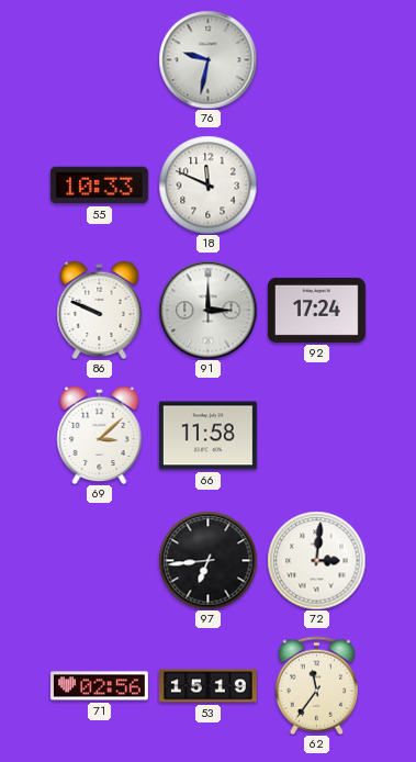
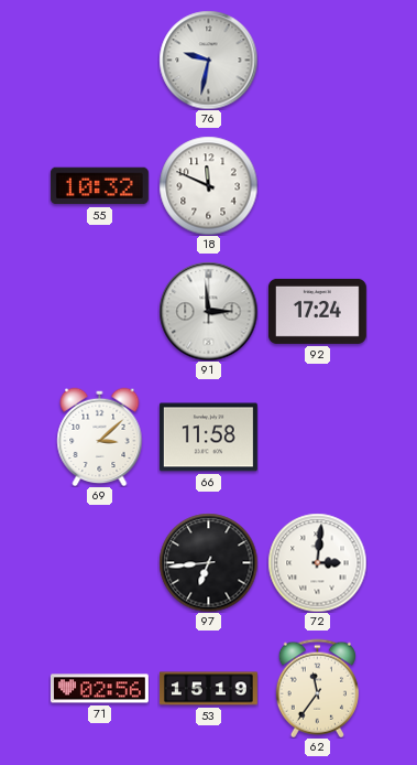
55: 10:33 -> 10:32
86: 9:49 -> none
91: 3:00 -> 2:59
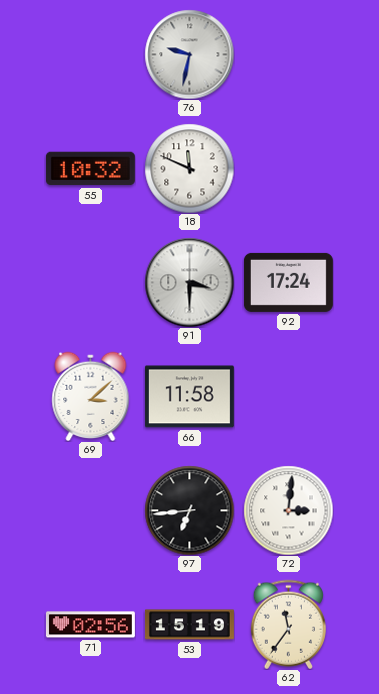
91: 2:59 -> 3:30
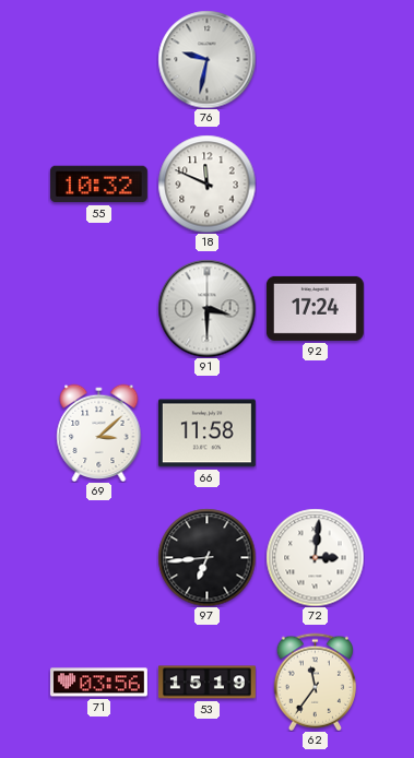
71: 02:56 -> 03:56
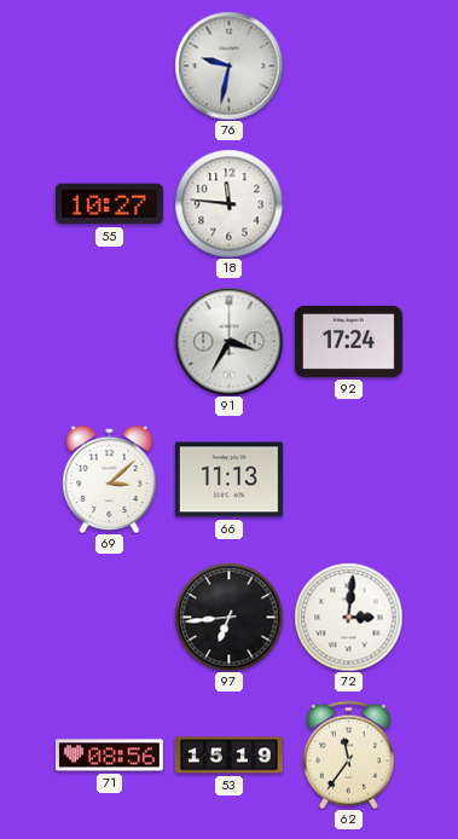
55: 10:32 -> 10:27
18: 11:49 -> 11:46
91: 3:30 -> 3:35
66: 11:58 -> 11:13
71: 03:56 -> 08:56
